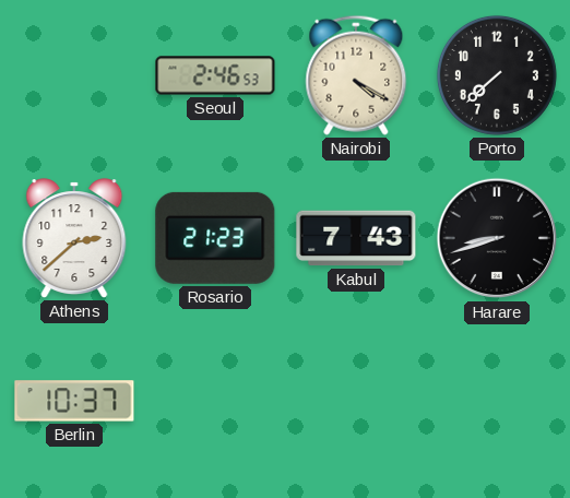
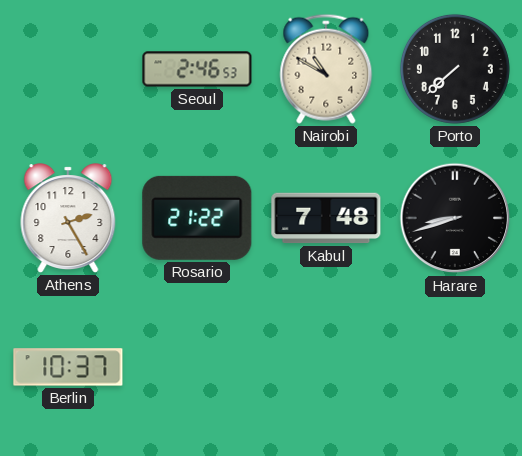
Nairobi: 4:20 -> 10:50
Athens: 2:38 -> 2:25
Rosario: 21:23 -> 21:22
Kabul: 7:43 -> 7:48
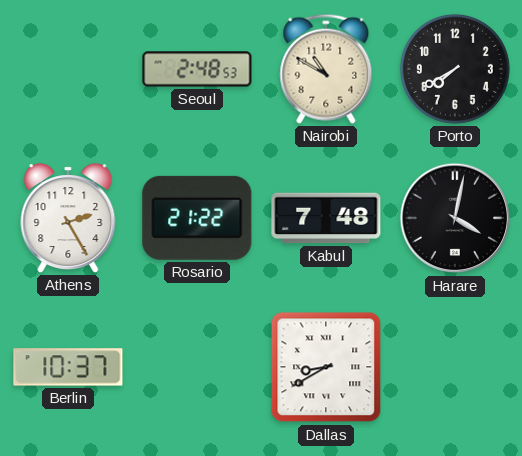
Seoul: 2:46 -> 2:48
Porto: 7:38 -> 7:40
Harare: 8:42 -> 4:02
Dallas: none -> 8:40
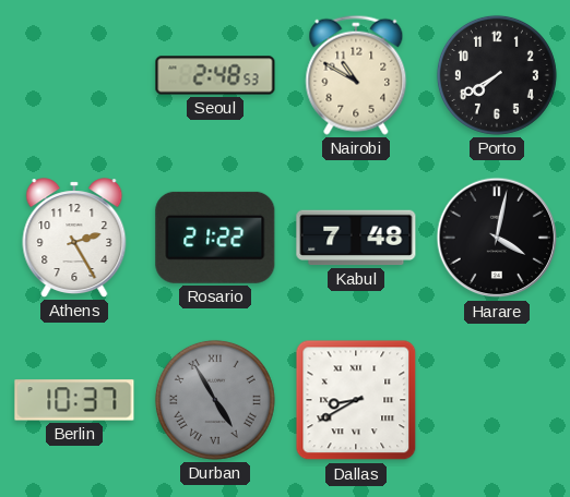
Durban: none -> 4:55
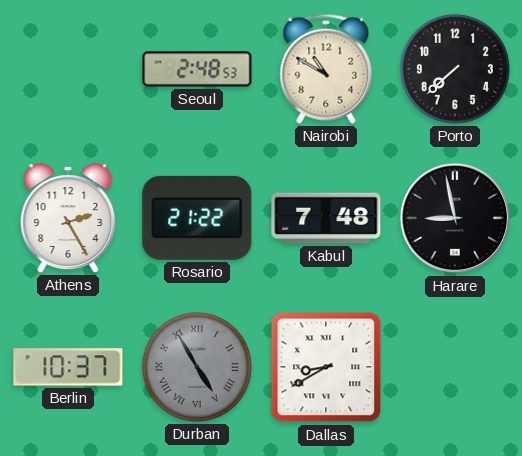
Porto: 7:40 -> 7:38
Harare: 4:02 -> 8:58
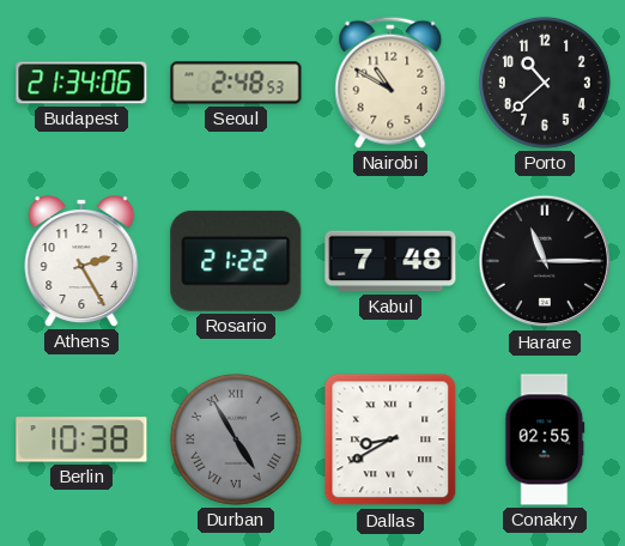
Budapest: none -> 21:34
Porto: 7:38 -> 10:38
Harare: 8:58 -> 11:15
Berlin: 10:37 -> 10:38
Conakry: none -> 02:55
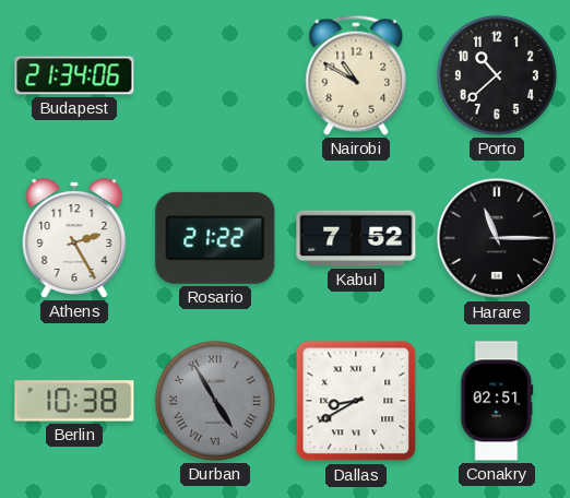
Seoul: 2:48 -> none
Kabul: 7:48 -> 7:52
Conakry: 02:55 -> 02:51
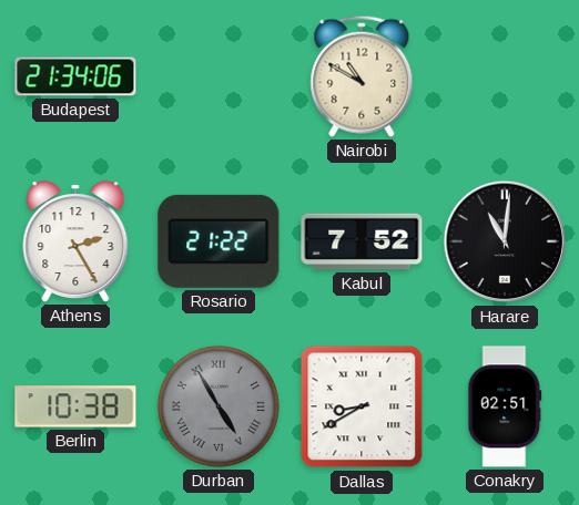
Porto: 10:38 -> none
Harare: 11:15 -> 11:01
